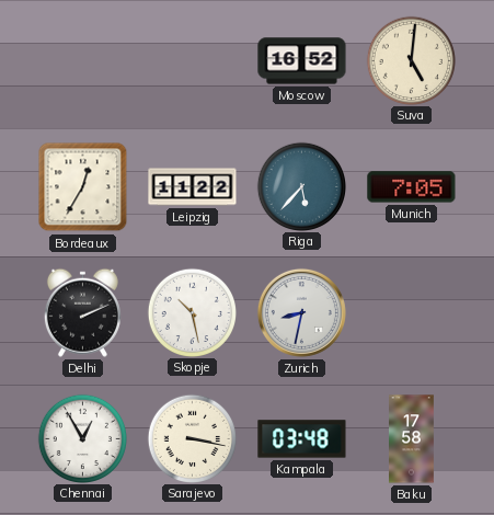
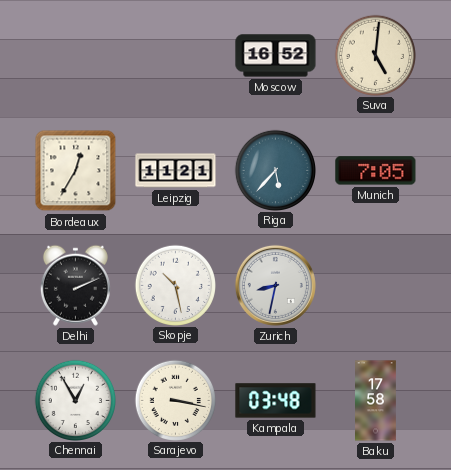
Leipzig: 11:22 -> 11:21
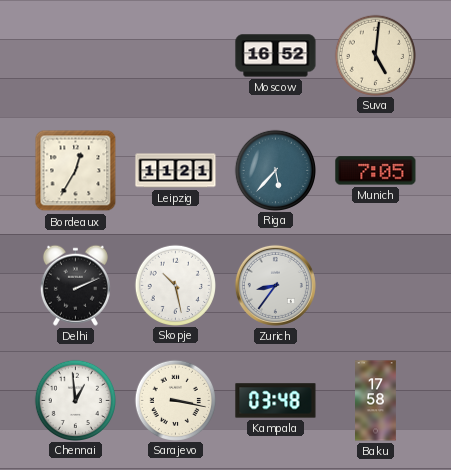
Zurich: 8:32 -> 8:36
Chennai: 12:55 -> 12:59
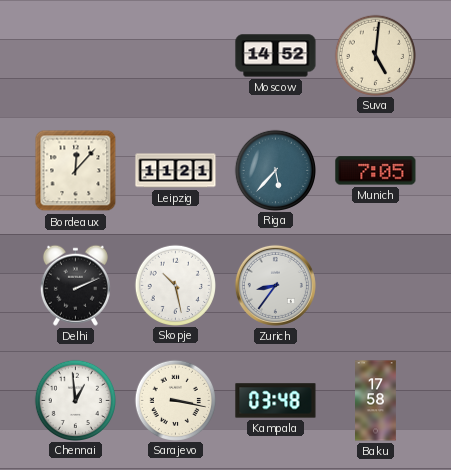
Moscow: 16:52 -> 14:52
Bordeaux: 12:35 -> 12:07
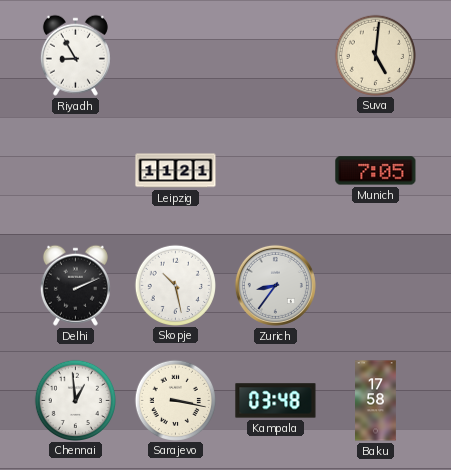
Riyadh: none -> 8:55
Moscow: 14:52 -> none
Bordeaux: 12:07 -> none
Riga: 5:37 -> none
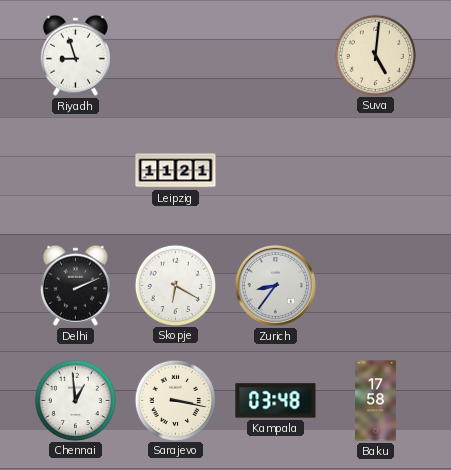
Riyadh: 8:55 -> 8:57
Munich: 7:05 -> none
Skopje: 10:28 -> 6:20
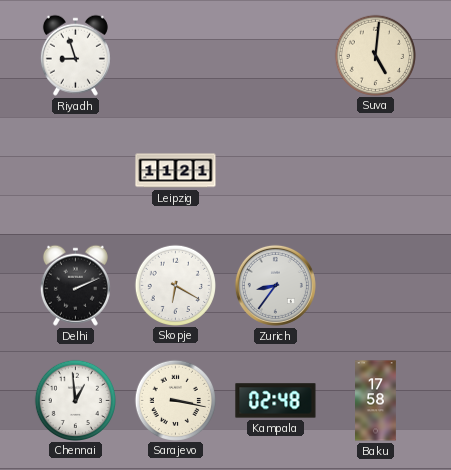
Kampala: 03:48 -> 02:48
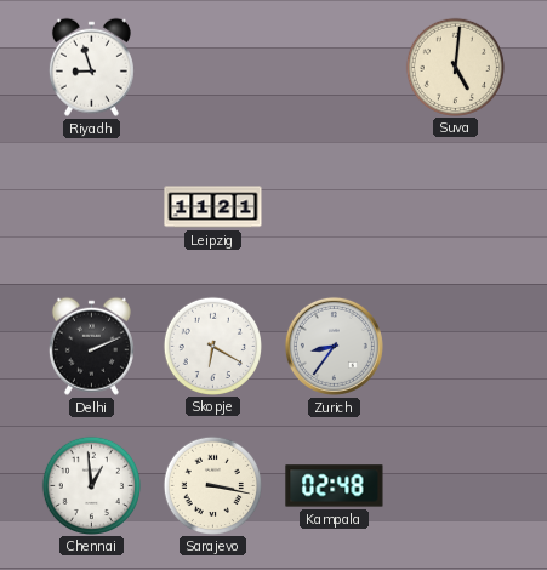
Baku: 17:58 -> none
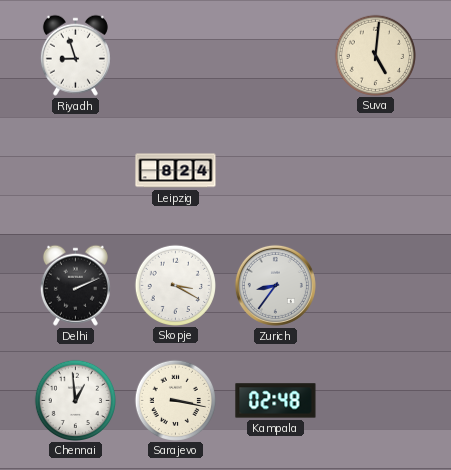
Leipzig: 11:21 -> 8:24
Skopje: 6:20 -> 3:20
